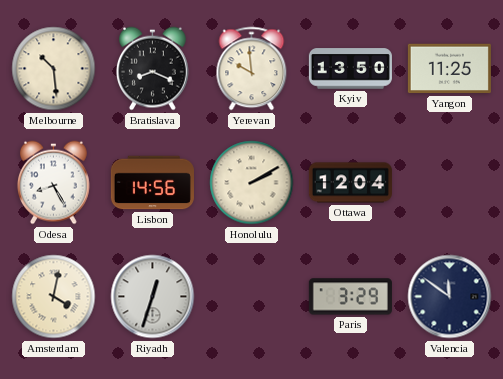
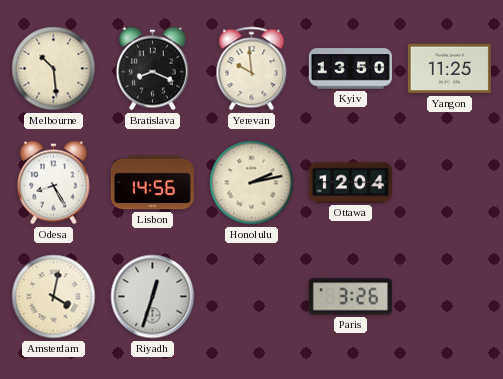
Honolulu: 2:10 -> 2:13
Paris: 3:29 -> 3:26
Valencia: 11:51 -> none
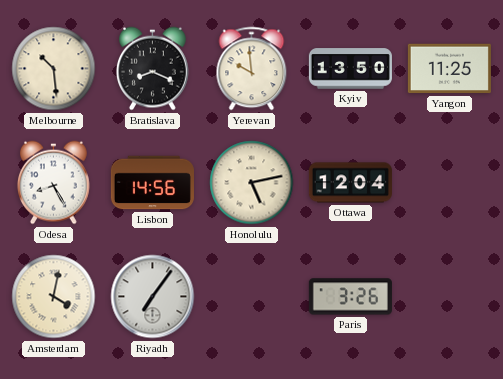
Honolulu: 2:13 -> 5:13
Riyadh: 12:33 -> 7:06
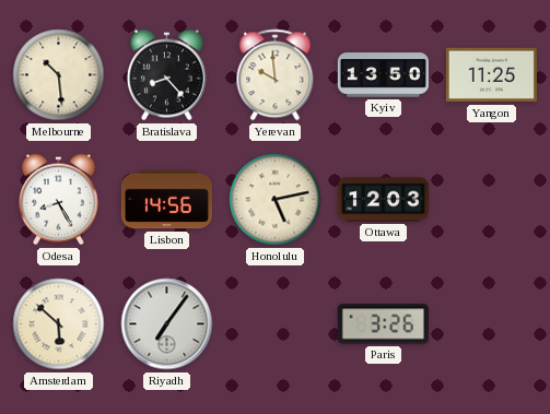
Bratislava: 8:19 -> 8:23
Ottawa: 12:04 -> 12:03
Amsterdam: 4:02 -> 5:52
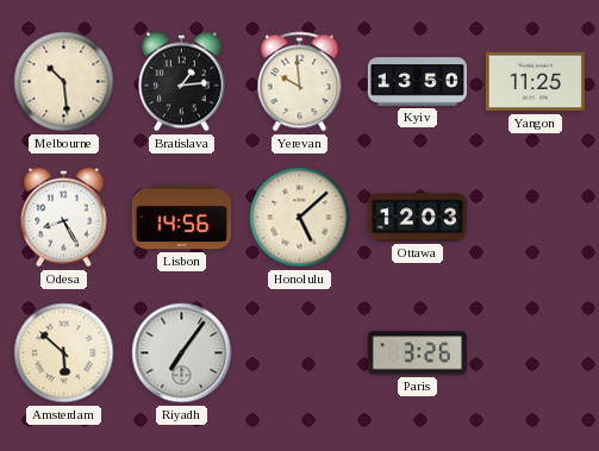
Bratislava: 8:23 -> 1:14
Honolulu: 5:13 -> 5:08
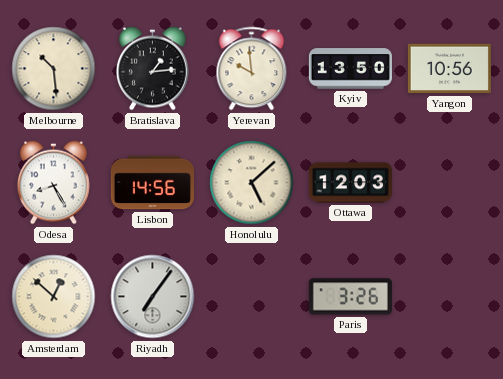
Yangon: 11:25 -> 10:56
Amsterdam: 5:52 -> 12:52
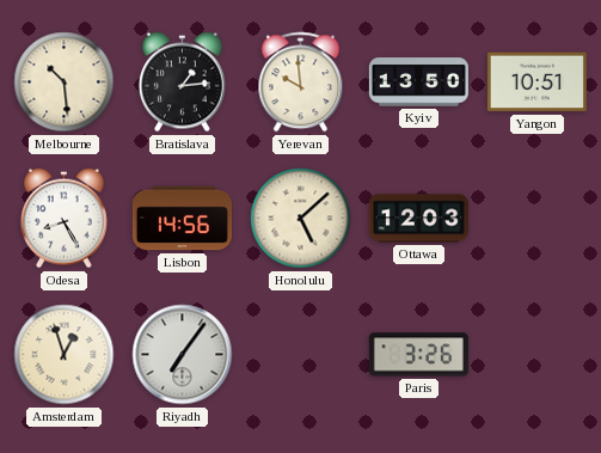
Yangon: 10:56 -> 10:51
Amsterdam: 12:52 -> 12:57
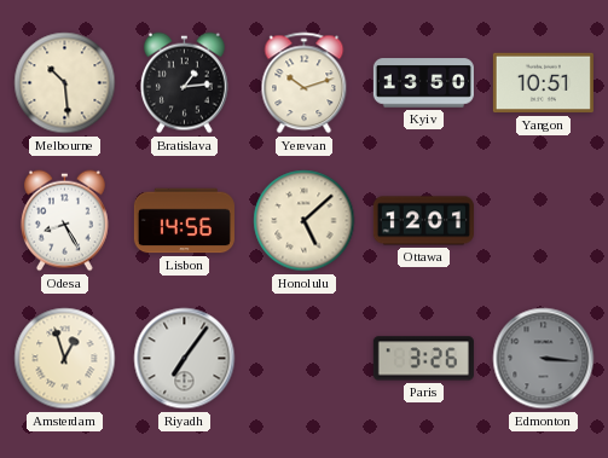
Yerevan: 9:59 -> 10:12
Ottawa: 12:03 -> 12:01
Edmonton: none -> 3:16
